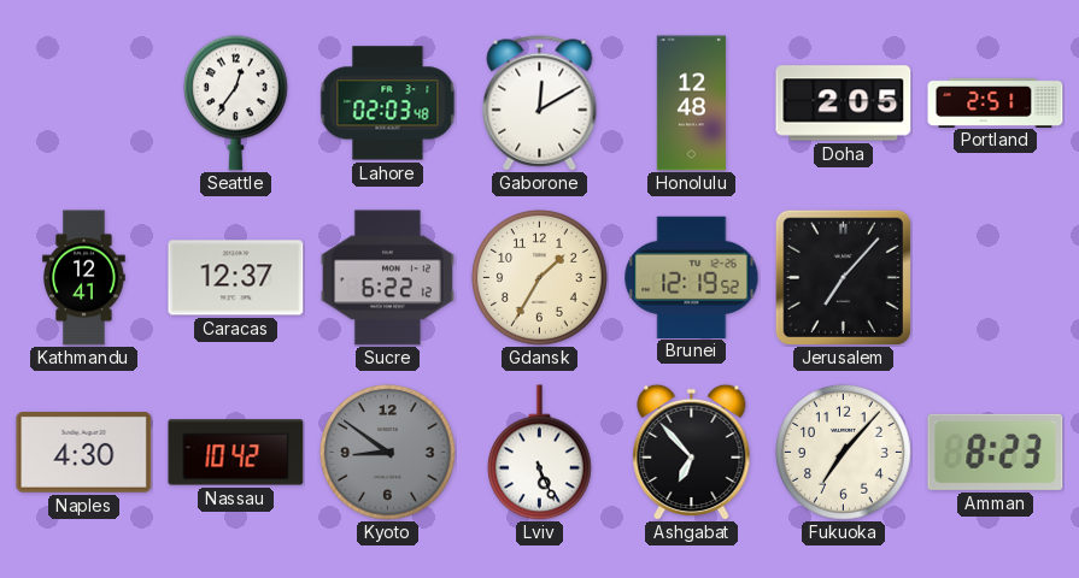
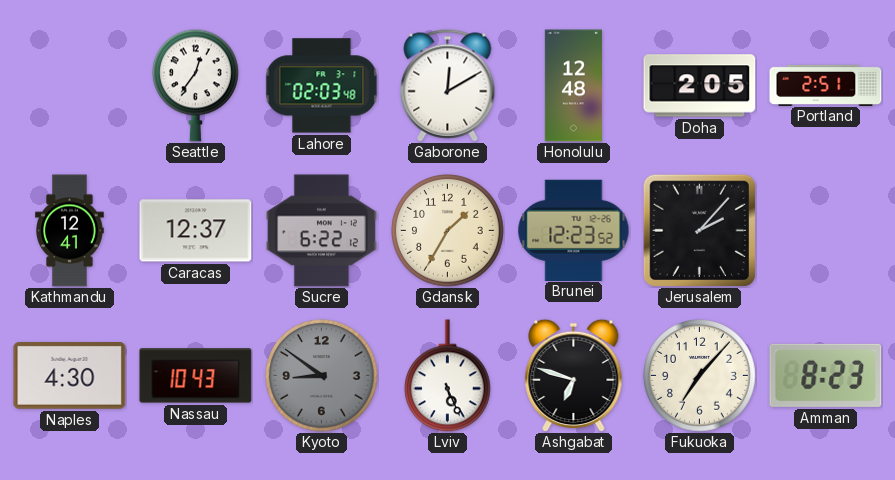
Brunei: 12:19 -> 12:23
Jerusalem: 7:07 -> 2:07
Nassau: 10:42 -> 10:43
Ashgabat: 6:53 -> 6:48
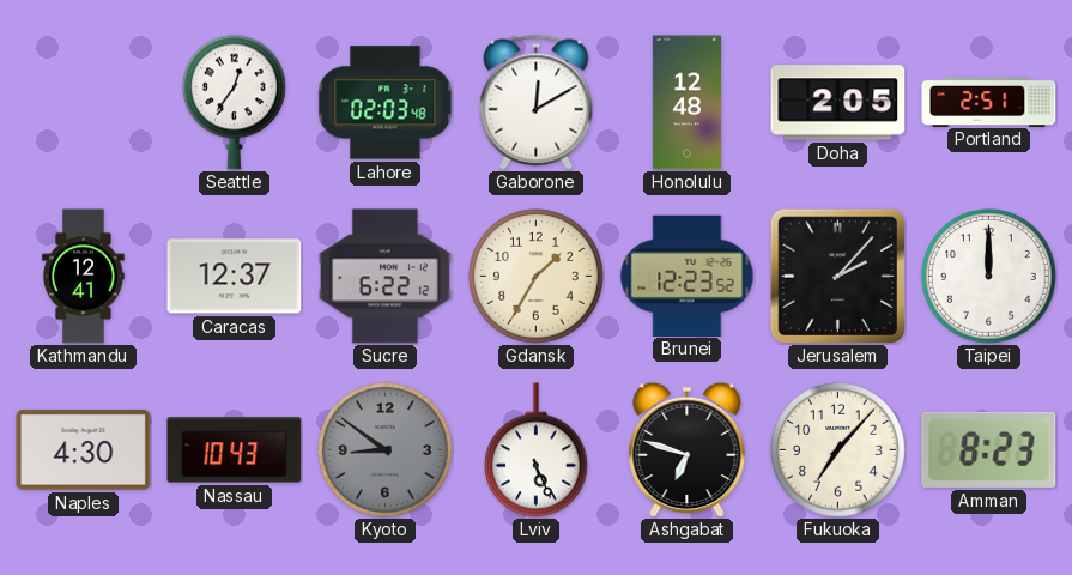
Taipei: none -> 12:00
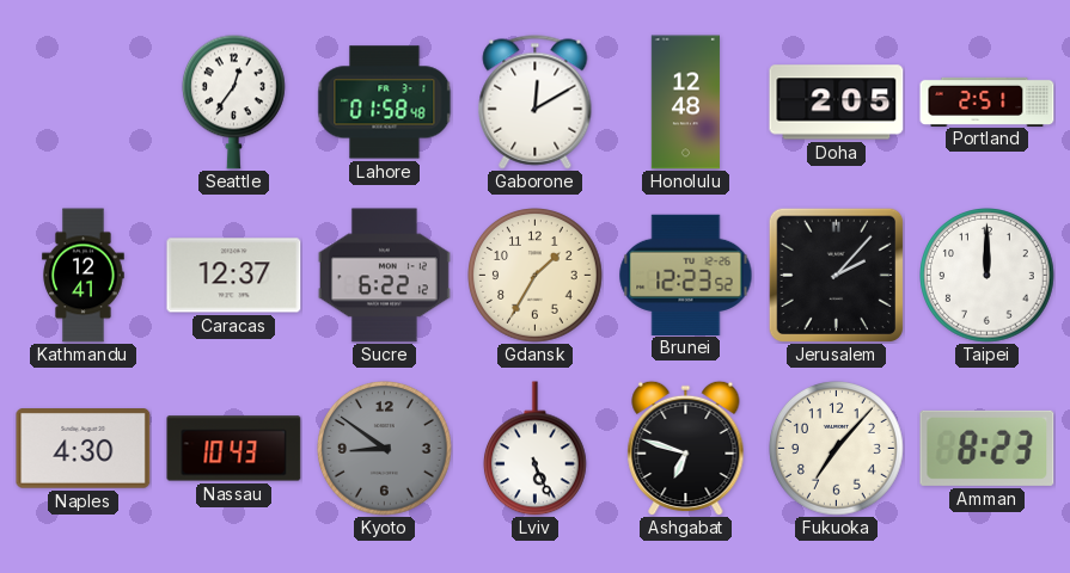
Lahore: 02:03 -> 01:58
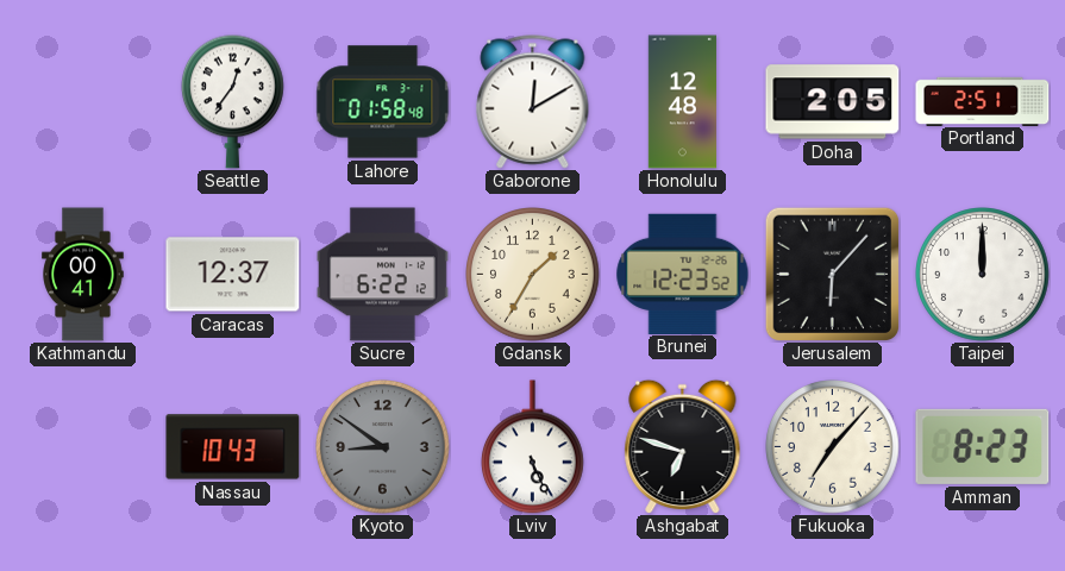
Kathmandu: 12:41 -> 00:41
Jerusalem: 2:07 -> 6:07
Naples: 4:30 -> none
